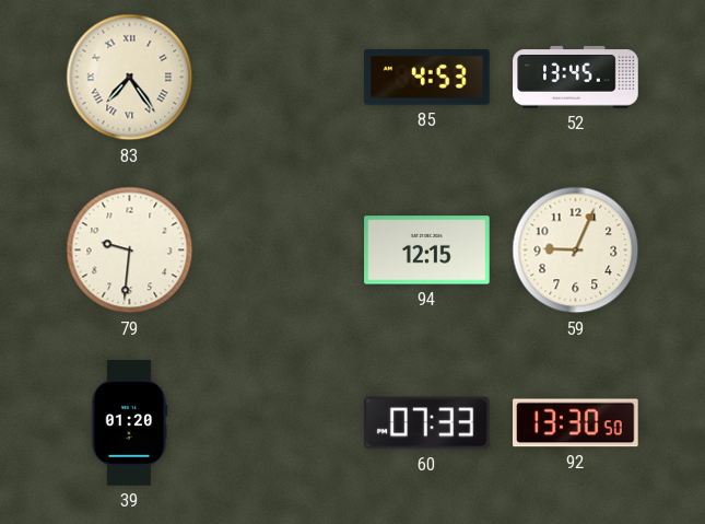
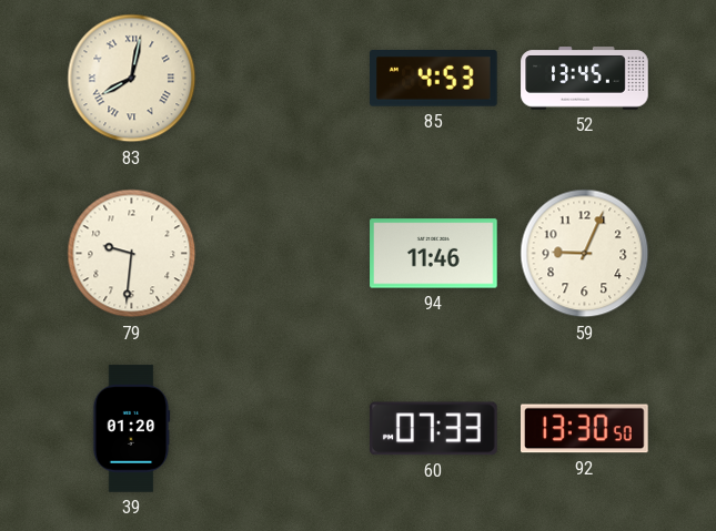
83: 7:24 -> 8:02
94: 12:15 -> 11:46
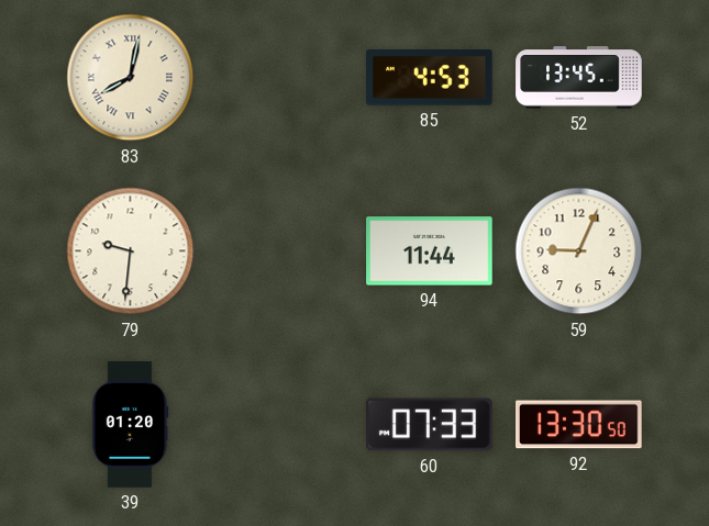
94: 11:46 -> 11:44
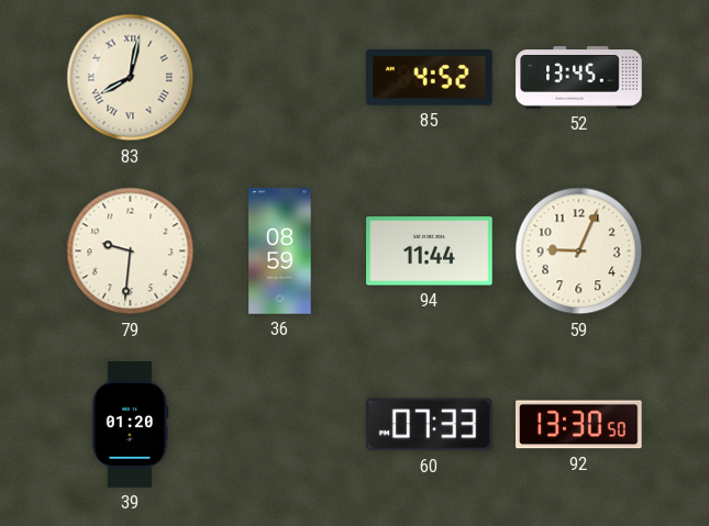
85: 4:53 -> 4:52
36: none -> 08:59
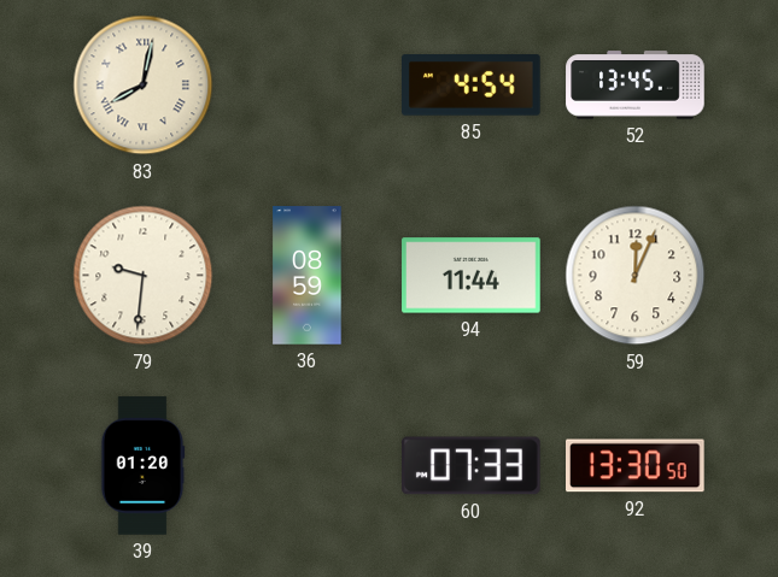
85: 4:52 -> 4:54
59: 9:04 -> 12:04
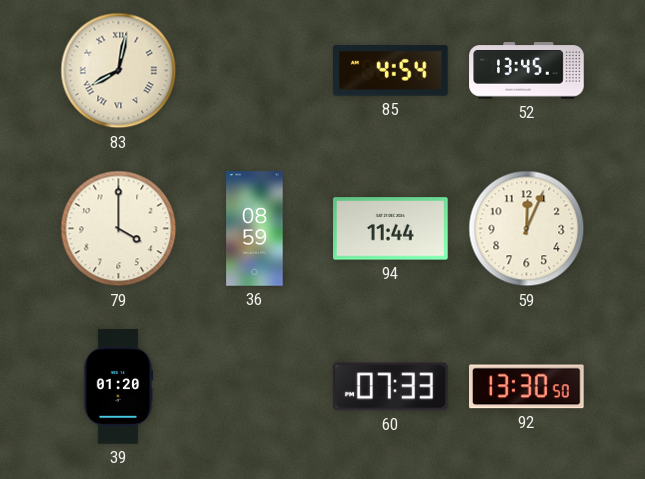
79: 9:31 -> 4:00
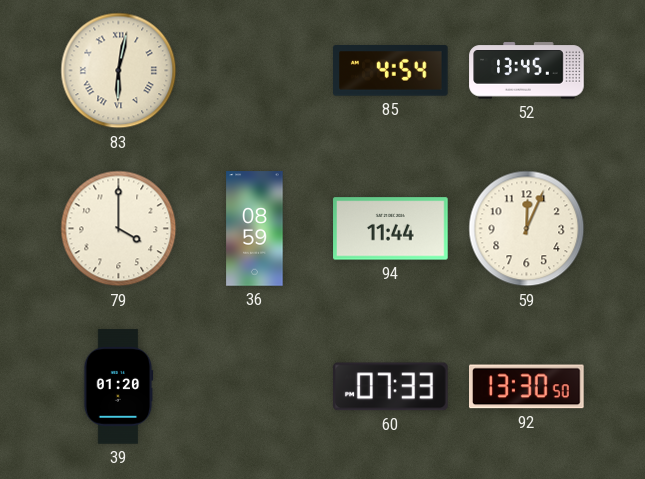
83: 8:02 -> 6:02
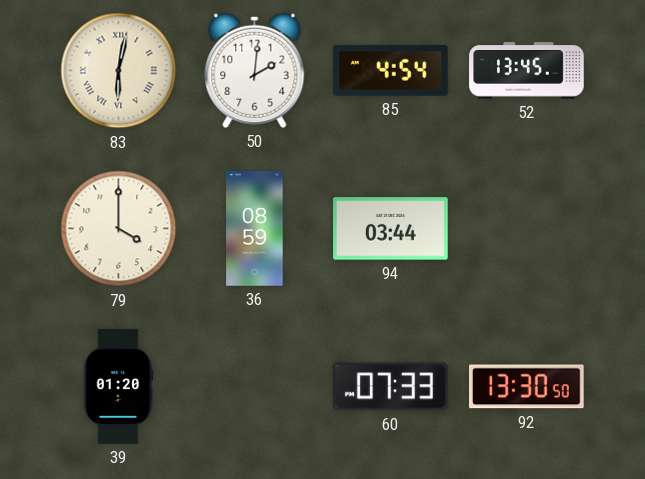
50: none -> 2:01
94: 11:44 -> 03:44
59: 12:04 -> none
